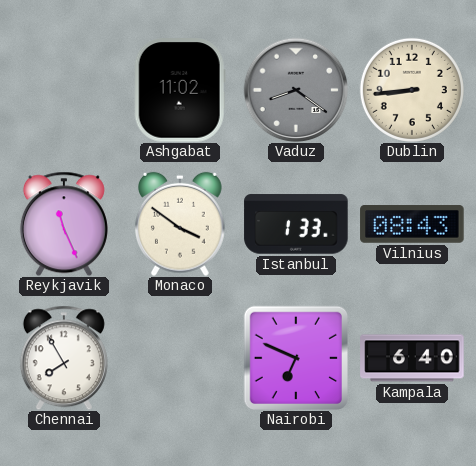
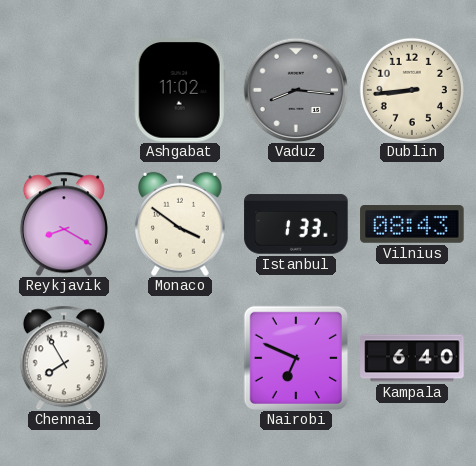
Vaduz: 8:21 -> 8:16
Reykjavik: 11:26 -> 8:20
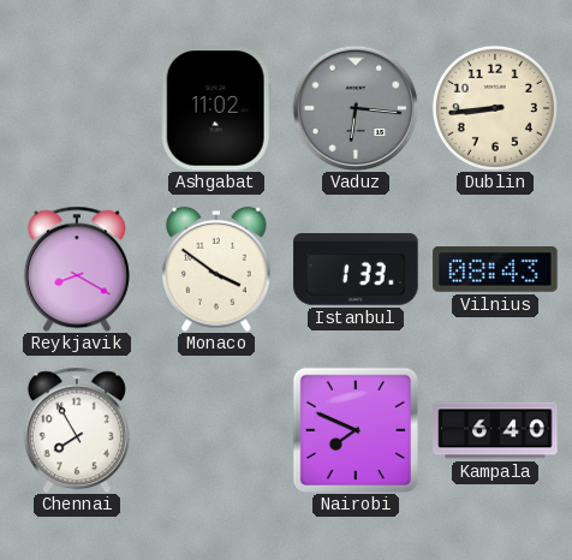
Vaduz: 8:16 -> 6:16
Nairobi: 6:49 -> 7:49
